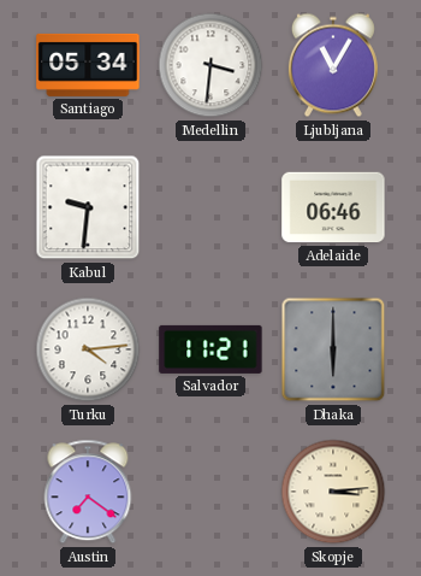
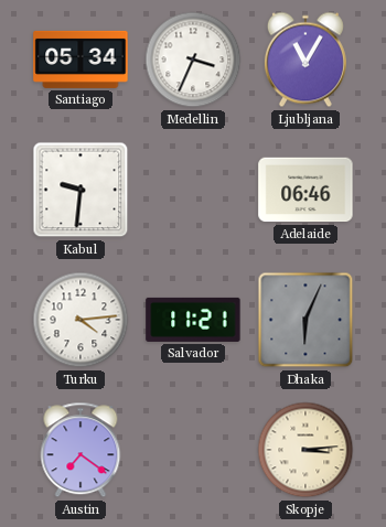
Medellin: 3:31 -> 3:34
Dhaka: 6:00 -> 6:04
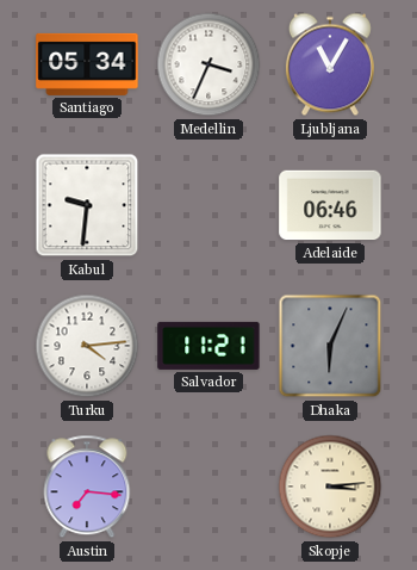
Austin: 7:21 -> 7:16
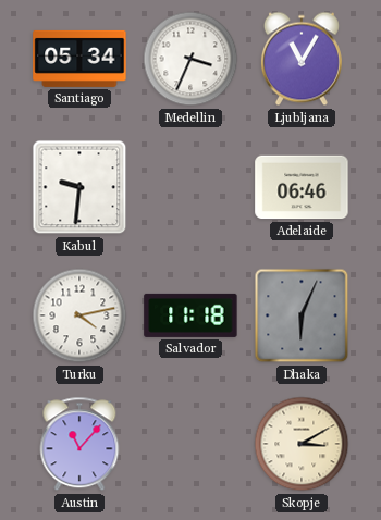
Turku: 4:14 -> 4:13
Salvador: 11:21 -> 11:18
Austin: 7:16 -> 11:07
Skopje: 3:14 -> 3:10
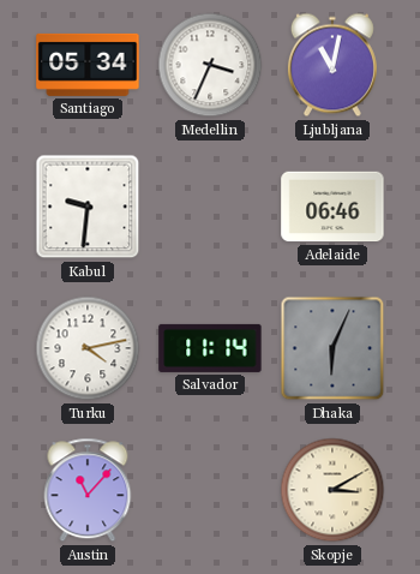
Ljubljana: 11:05 -> 11:02
Salvador: 11:18 -> 11:14
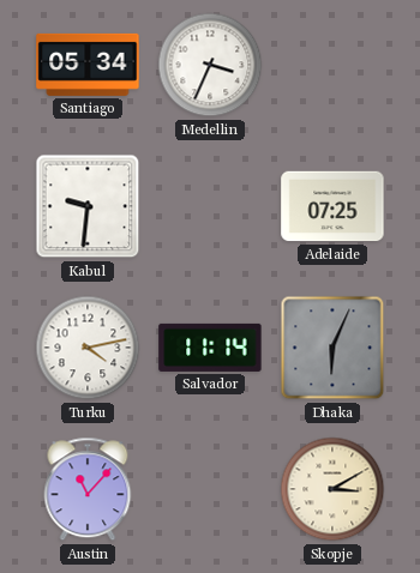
Ljubljana: 11:02 -> none
Adelaide: 06:46 -> 07:25
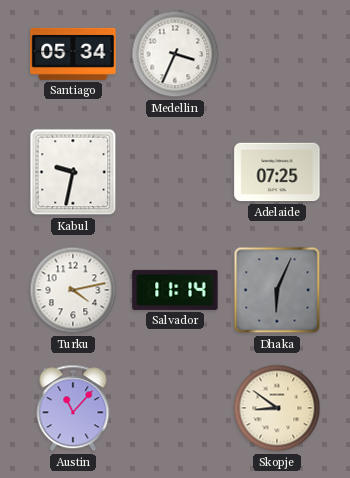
Kabul: 9:31 -> 9:32
Skopje: 3:10 -> 8:51
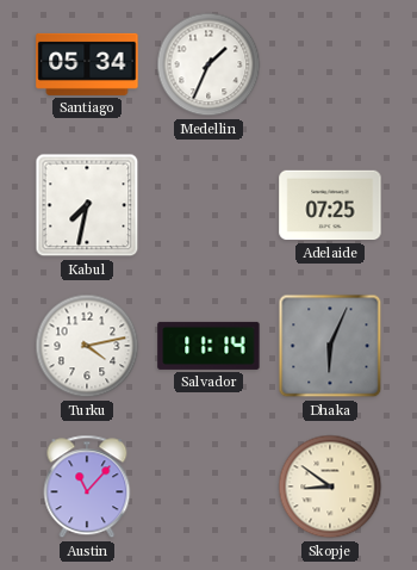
Medellin: 3:34 -> 1:34
Kabul: 9:32 -> 7:32
